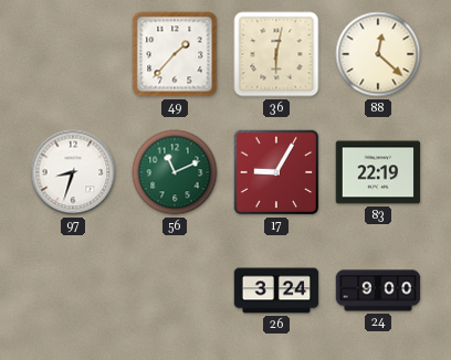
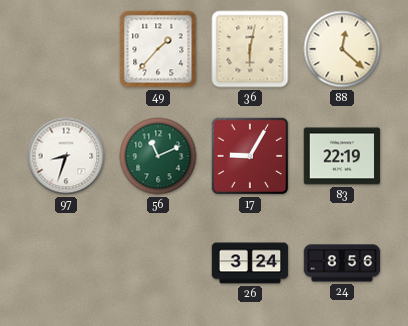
24: 9:00 -> 8:56
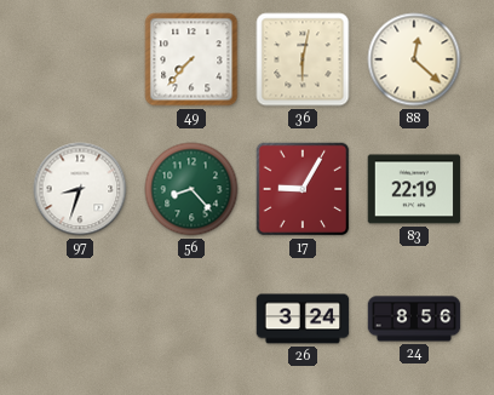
49: 1:37 -> 7:37
56: 11:11 -> 8:23
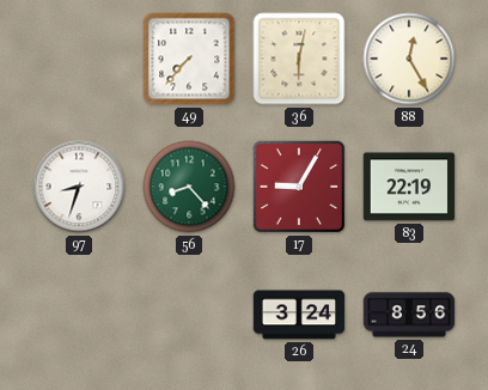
88: 12:22 -> 12:25
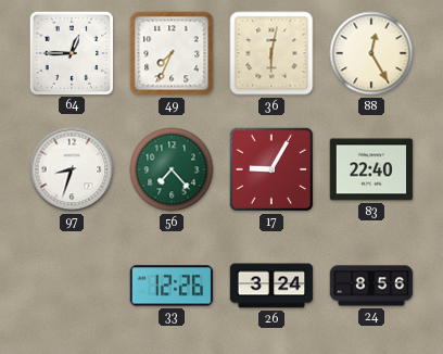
64: none -> 12:45
49: 7:37 -> 7:34
56: 8:23 -> 7:23
83: 22:19 -> 22:40
33: none -> 12:26
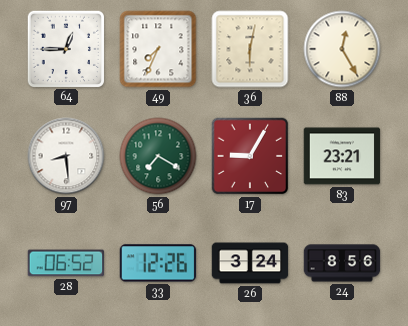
97: 8:33 -> 8:29
56: 7:23 -> 7:20
83: 22:40 -> 23:21
28: none -> 06:52
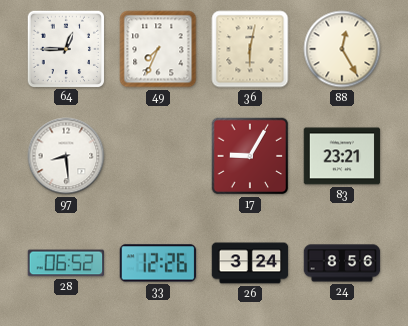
56: 7:20 -> none
